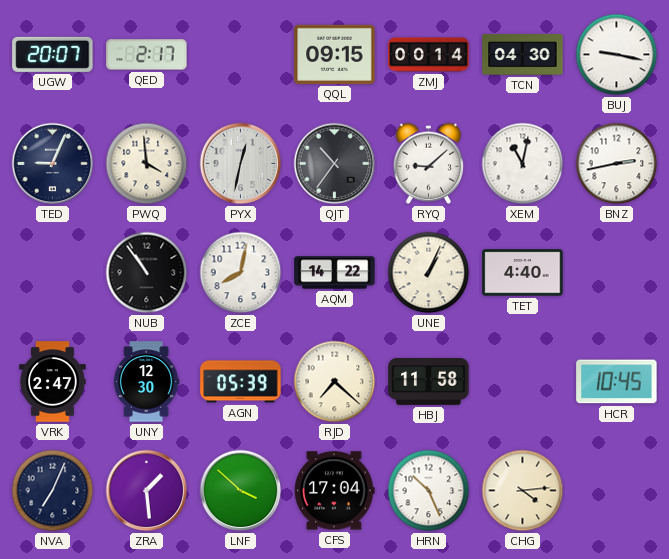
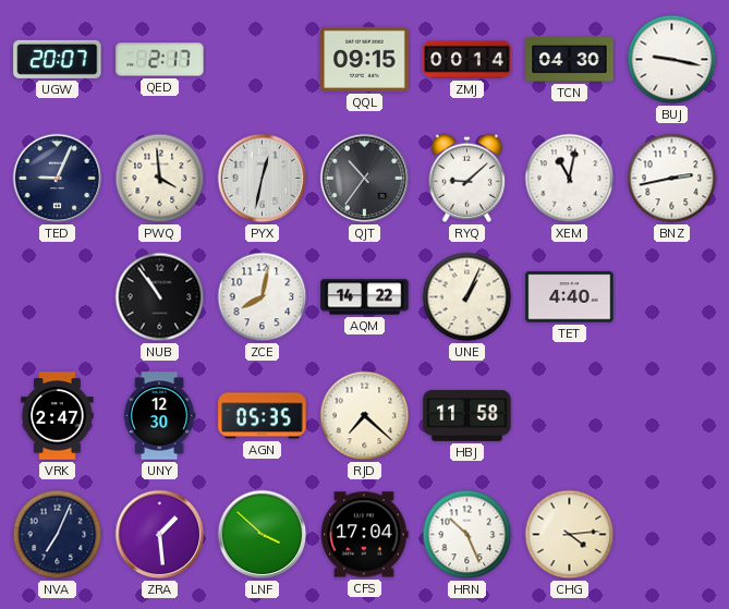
AGN: 05:39 -> 05:35
HCR: 10:45 -> none
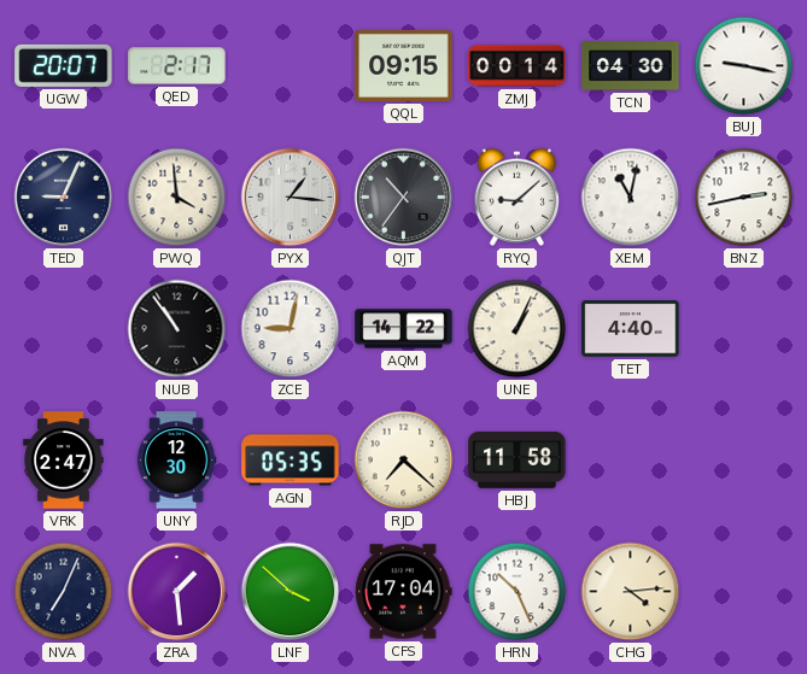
PYX: 12:32 -> 1:16
ZCE: 8:02 -> 9:02
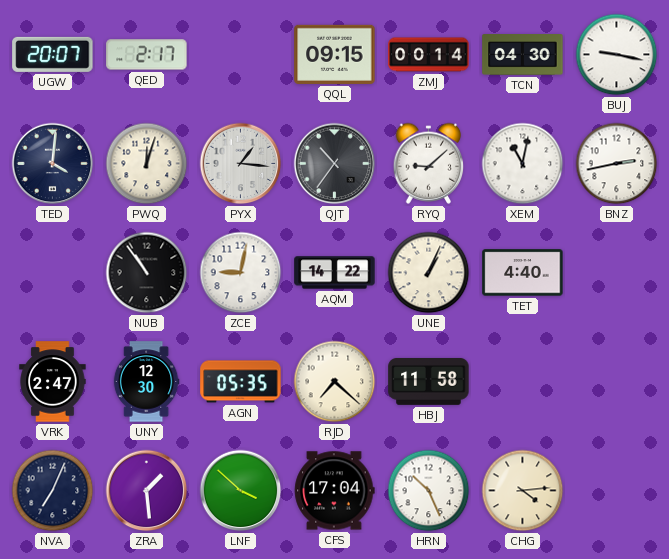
TED: 9:04 -> 4:01
PWQ: 3:59 -> 12:03
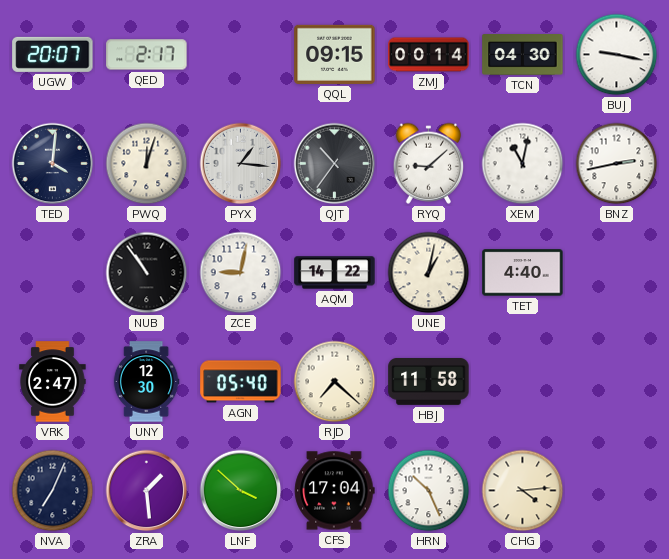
UNE: 1:04 -> 1:02
AGN: 05:35 -> 05:40
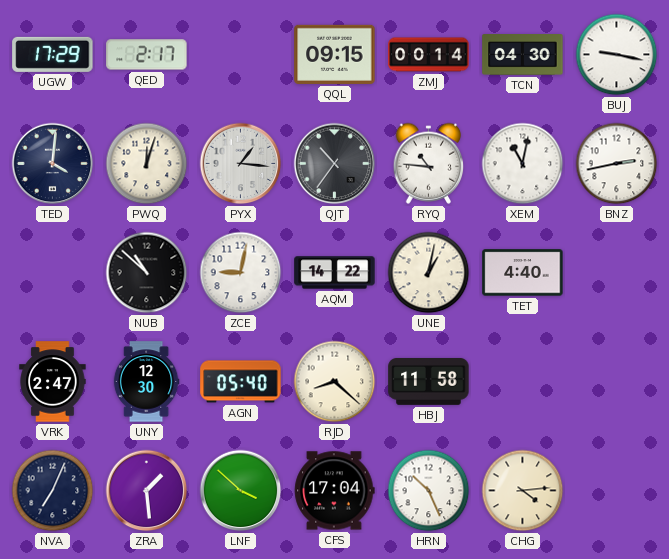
UGW: 20:07 -> 17:29
RYQ: 9:08 -> 10:46
NUB: 10:54 -> 10:52
RJD: 7:22 -> 8:22
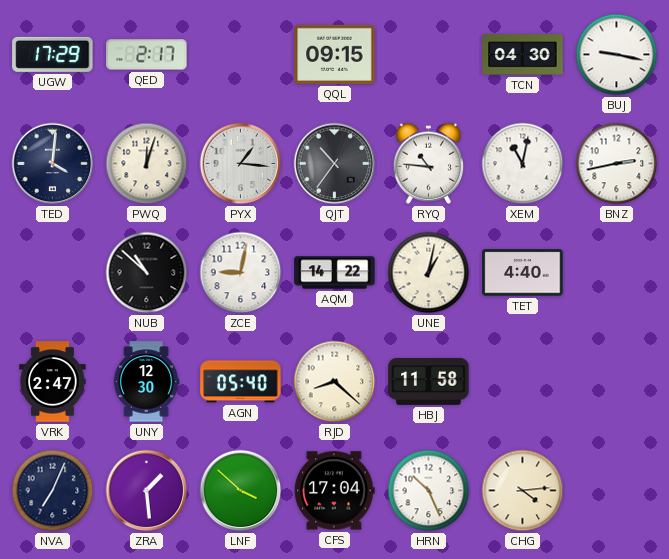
ZMJ: 00:14 -> none
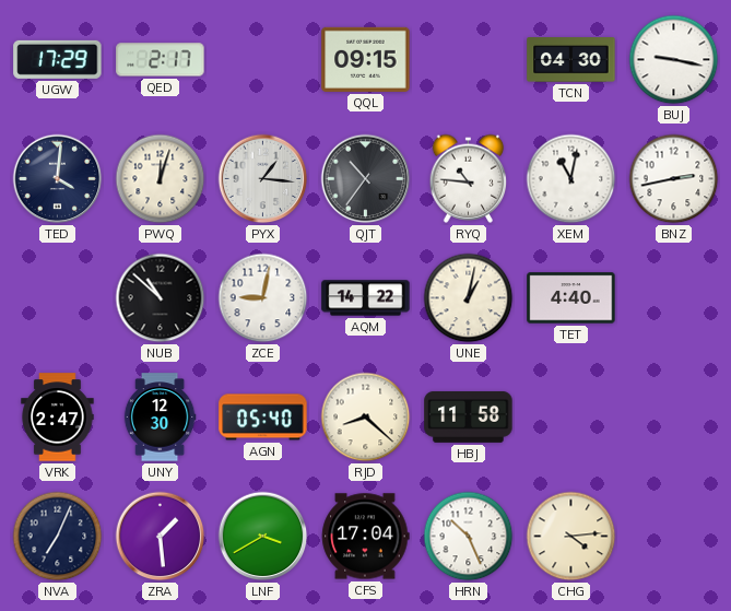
LNF: 3:52 -> 3:40
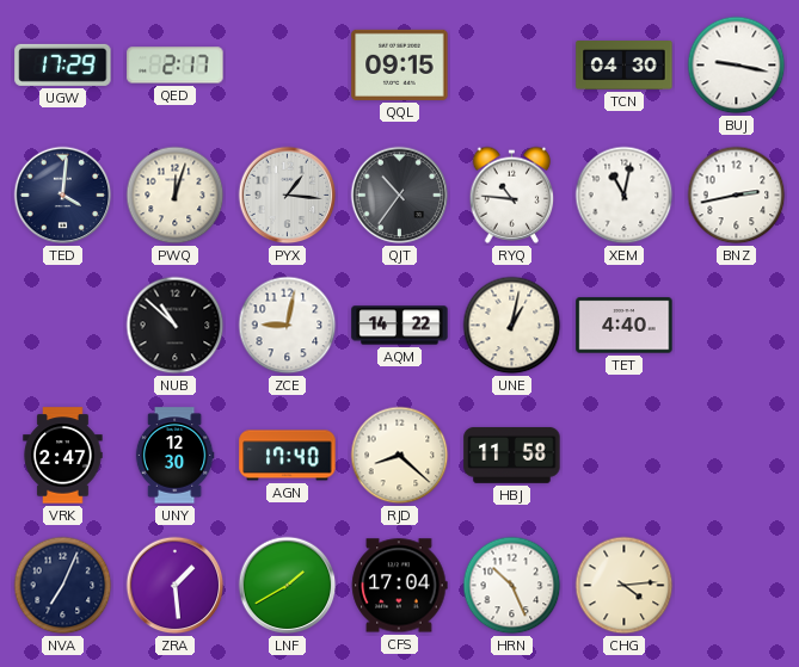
AGN: 05:40 -> 17:40
LNF: 3:40 -> 1:40
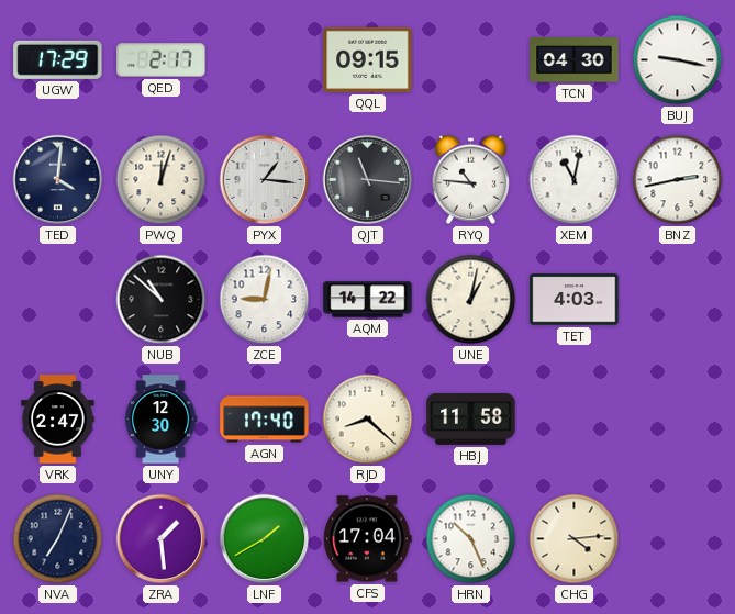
QJT: 10:36 -> 11:16
TET: 4:40 -> 4:03
